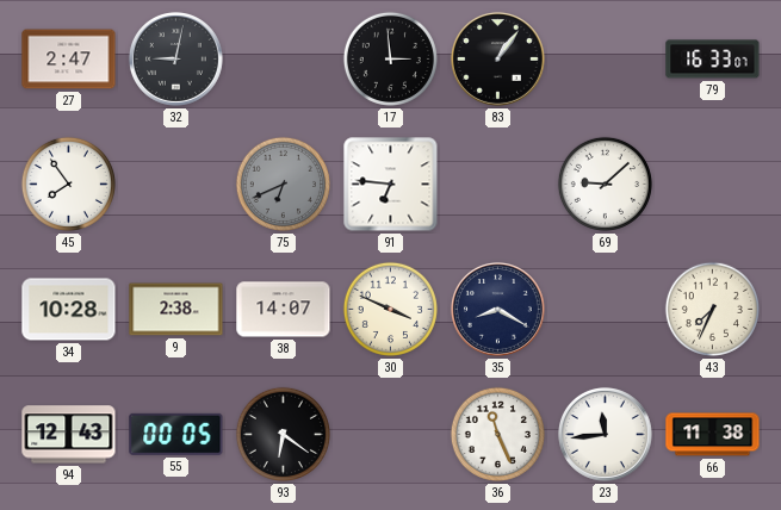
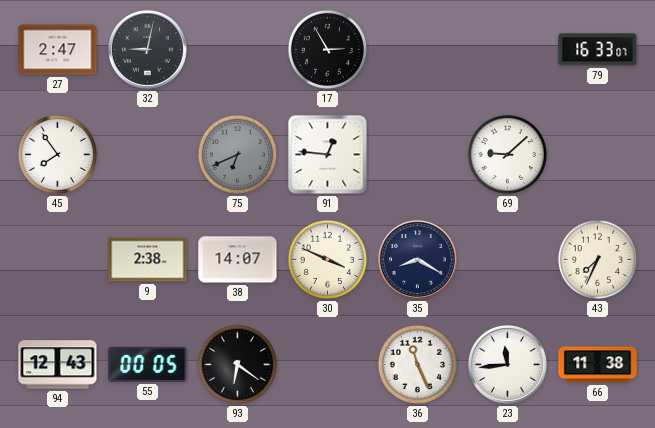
17: 2:59 -> 2:55
83: 1:06 -> none
91: 6:46 -> 12:46
34: 10:28 -> none
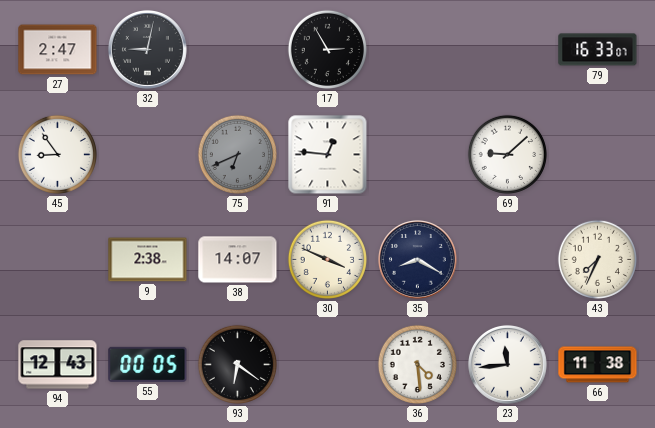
45: 7:54 -> 8:54
36: 11:26 -> 4:29
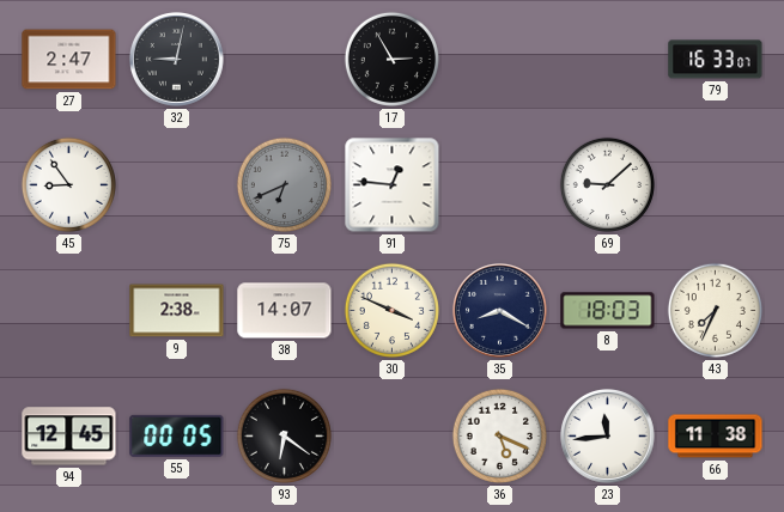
8: none -> 18:03
94: 12:43 -> 12:45
36: 4:29 -> 5:19
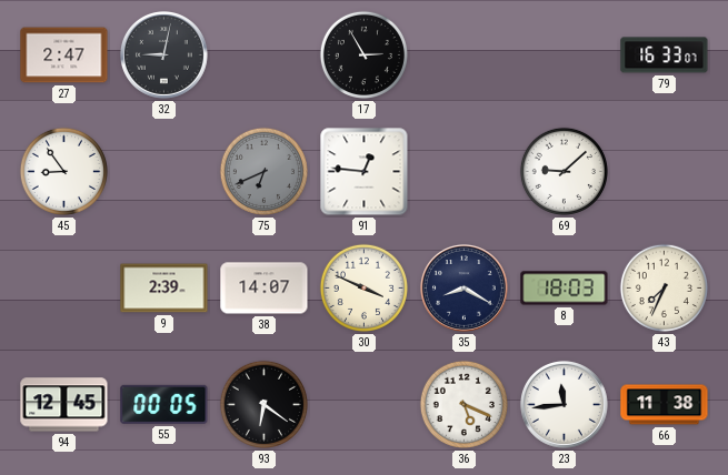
9: 2:38 -> 2:39
